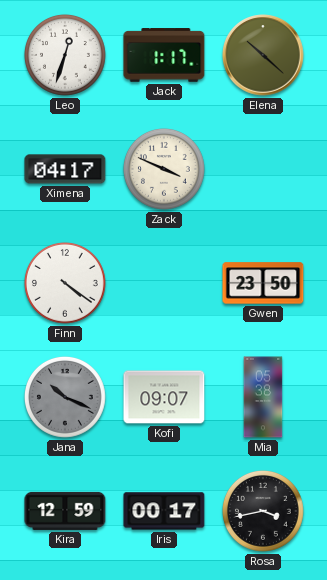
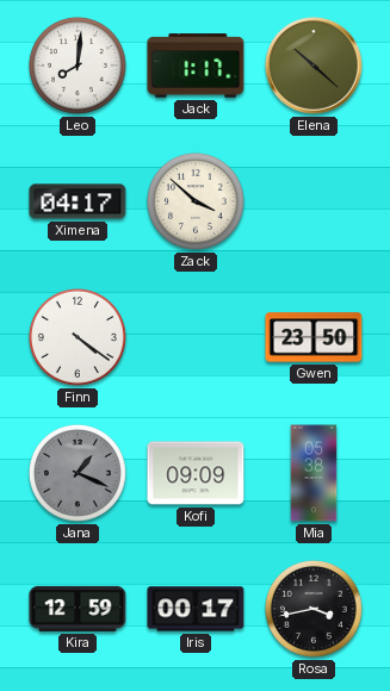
Leo: 12:33 -> 8:01
Zack: 3:49 -> 3:52
Jana: 10:19 -> 1:19
Kofi: 09:07 -> 09:09
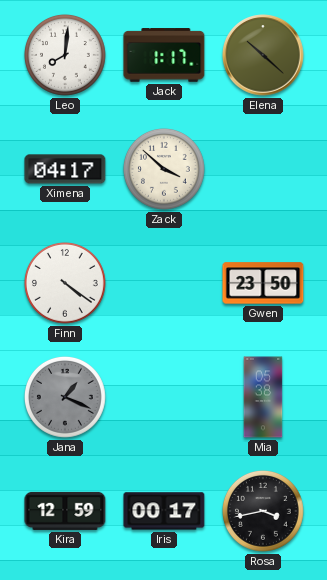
Kofi: 09:09 -> none
